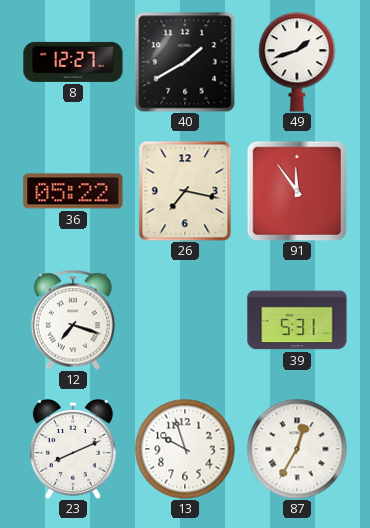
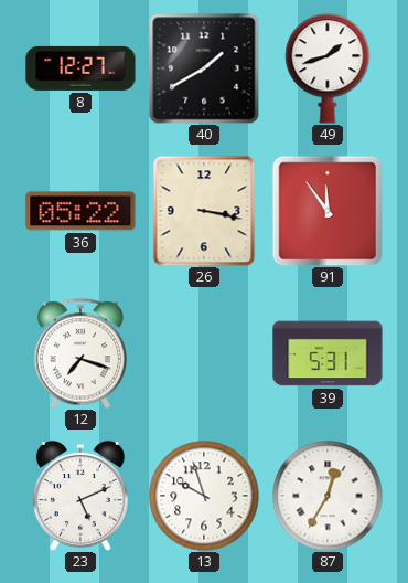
26: 7:17 -> 3:17
23: 8:11 -> 5:11
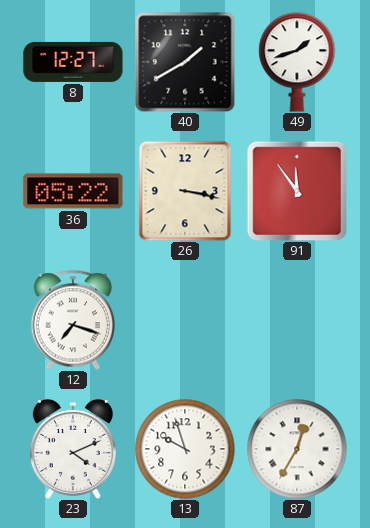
39: 5:31 -> none
23: 5:11 -> 4:11
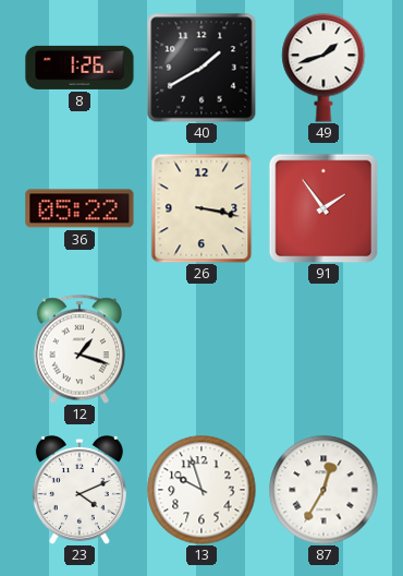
8: 12:27 -> 1:26
91: 11:54 -> 1:54
12: 7:18 -> 1:18
